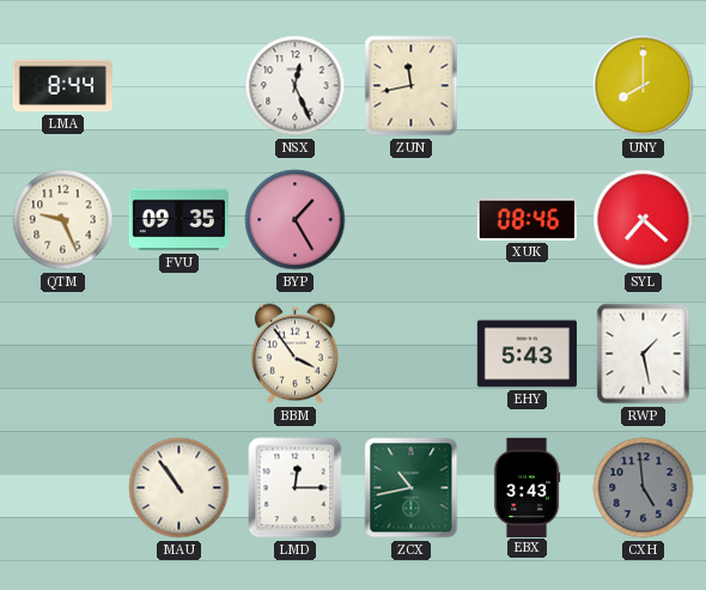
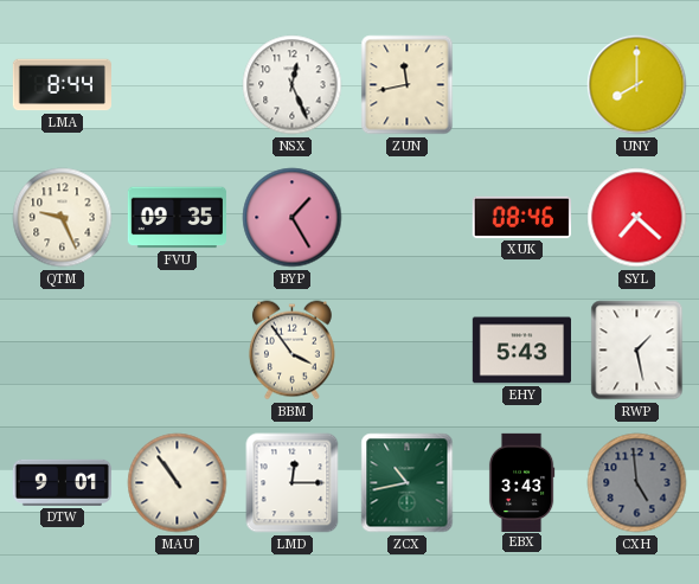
DTW: none -> 9:01
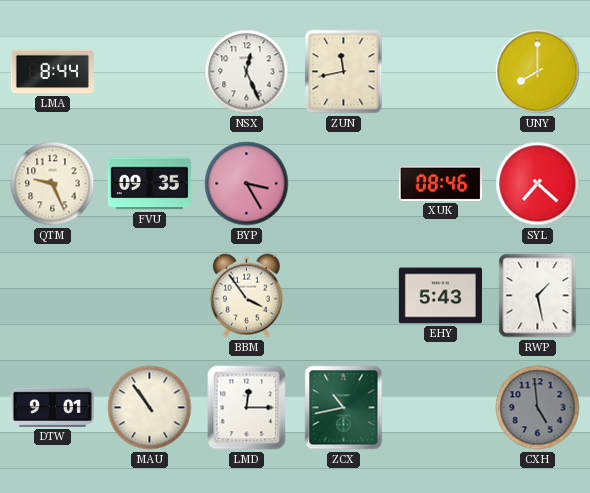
BYP: 1:25 -> 3:25
EBX: 3:43 -> none
